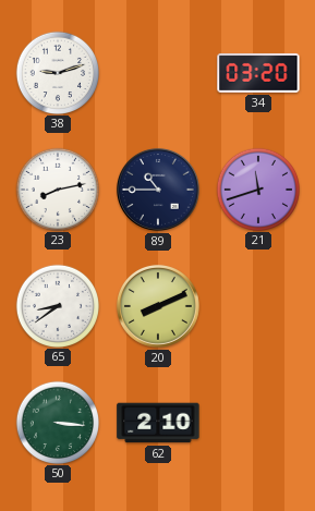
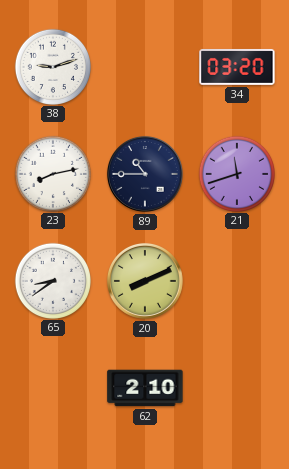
50: 3:16 -> none
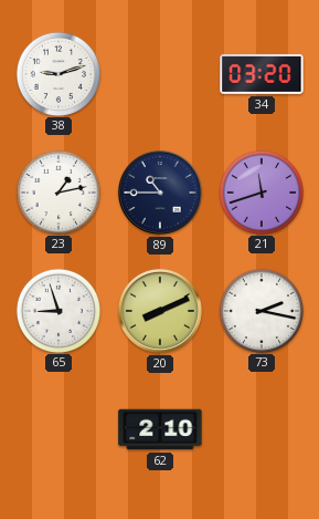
23: 8:13 -> 1:13
65: 8:39 -> 8:57
73: none -> 2:17
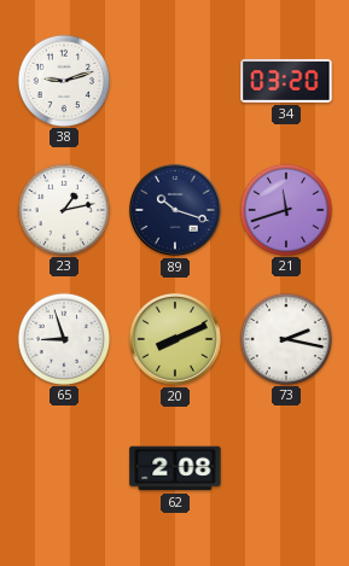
89: 10:45 -> 10:18
62: 2:10 -> 2:08
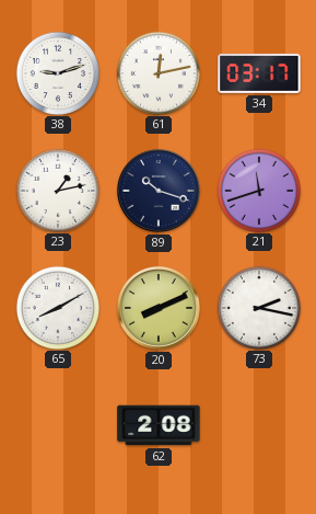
61: none -> 12:13
34: 03:20 -> 03:17
65: 8:57 -> 8:10
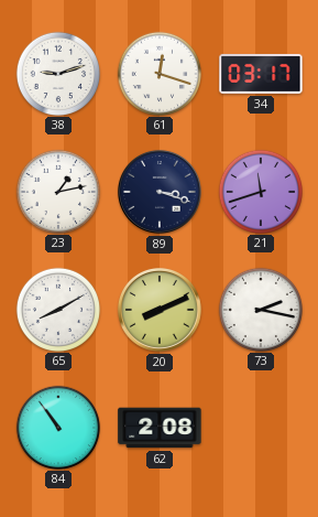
61: 12:13 -> 12:18
89: 10:18 -> 3:18
84: none -> 10:54
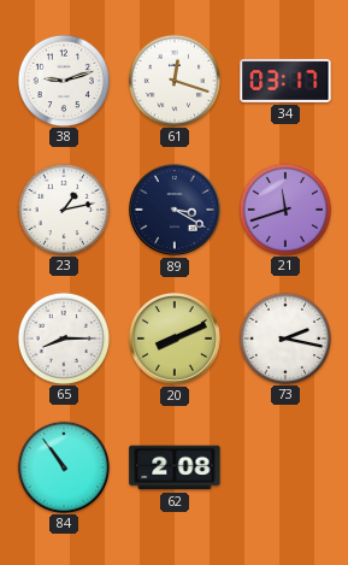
89: 3:18 -> 3:20
65: 8:10 -> 8:15
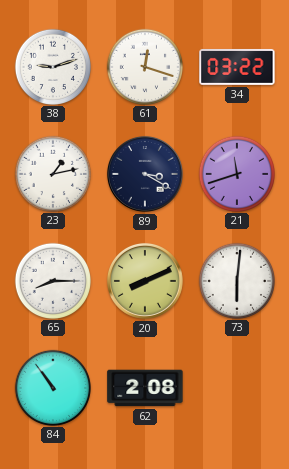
34: 03:17 -> 03:22
73: 2:17 -> 6:01
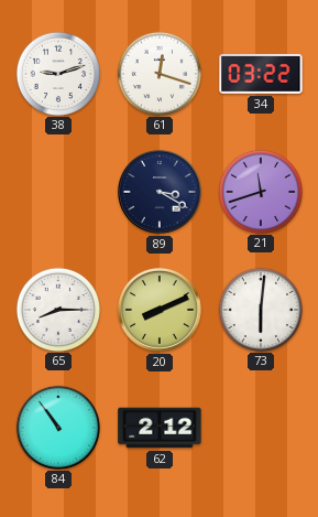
23: 1:13 -> none
62: 2:08 -> 2:12
